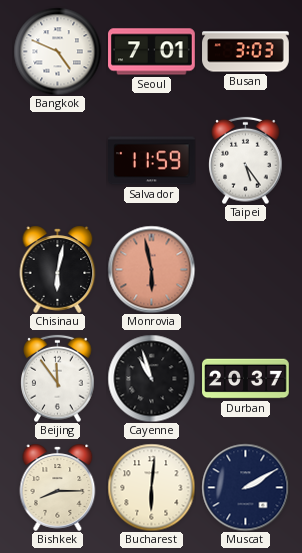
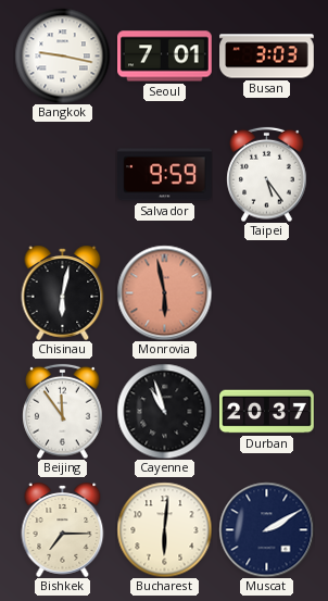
Bangkok: 4:49 -> 9:17
Salvador: 11:59 -> 9:59
Bishkek: 8:15 -> 7:15
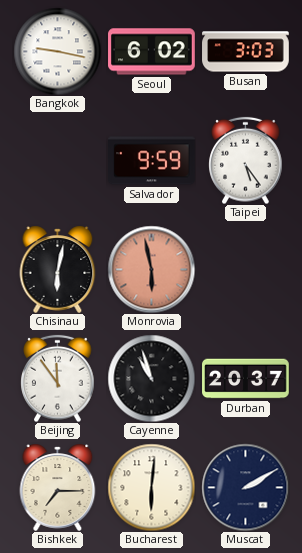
Seoul: 7:01 -> 6:02
